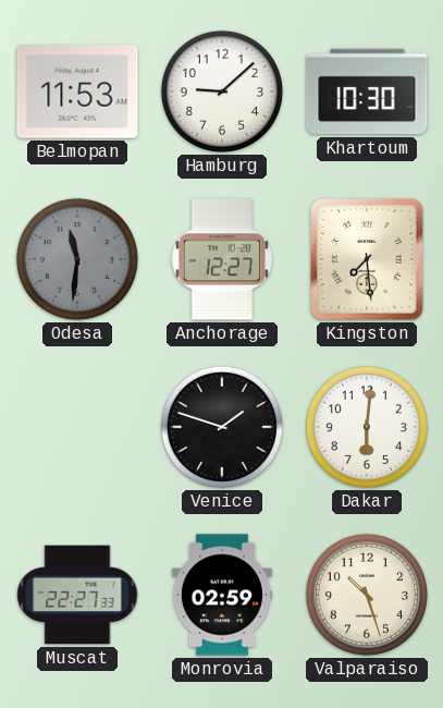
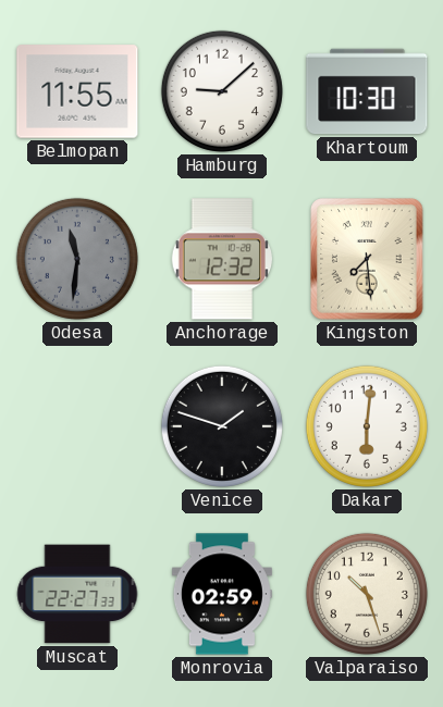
Belmopan: 11:53 -> 11:55
Anchorage: 12:27 -> 12:32
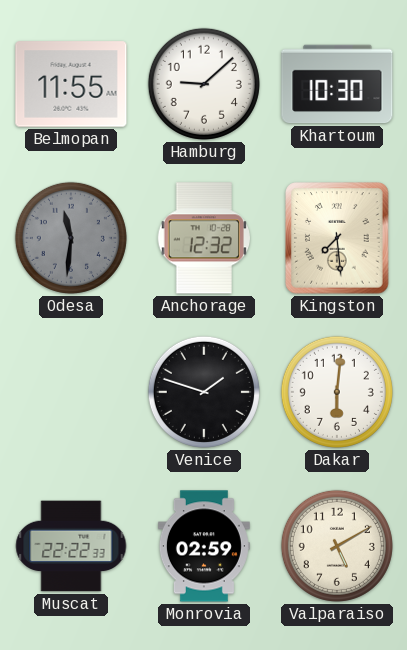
Muscat: 22:27 -> 22:22
Valparaiso: 10:27 -> 5:10
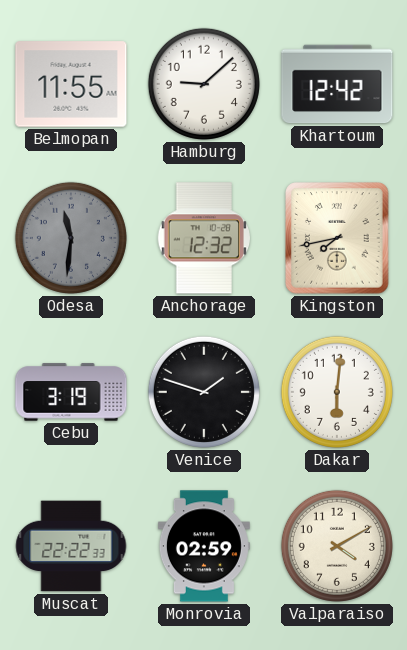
Khartoum: 10:30 -> 12:42
Kingston: 7:29 -> 7:43
Cebu: none -> 3:19
Valparaiso: 5:10 -> 4:10
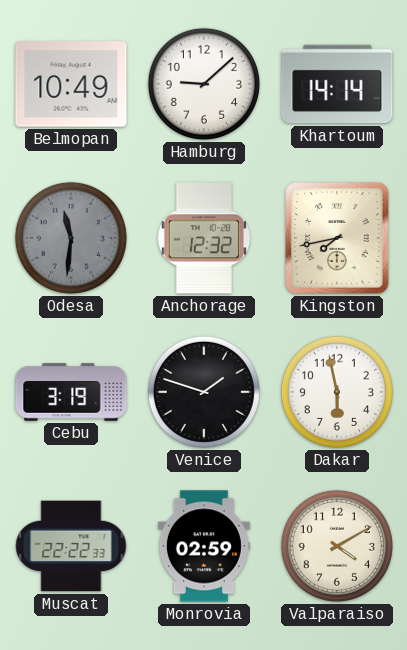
Belmopan: 11:55 -> 10:49
Khartoum: 12:42 -> 14:14
Dakar: 6:01 -> 5:58
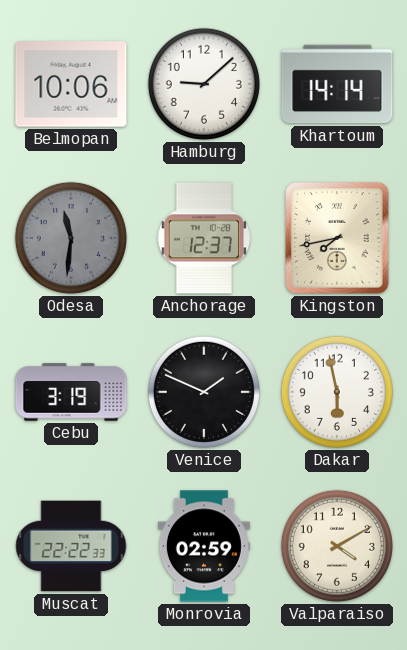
Belmopan: 10:49 -> 10:06
Anchorage: 12:32 -> 12:37
Venice: 1:48 -> 1:49
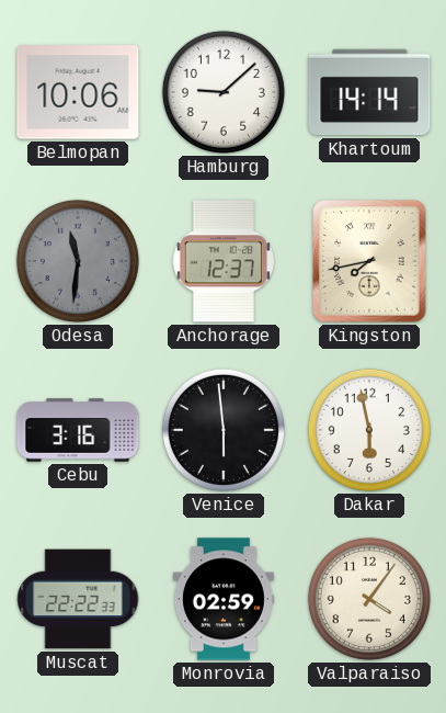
Cebu: 3:19 -> 3:16
Venice: 1:49 -> 5:59
Valparaiso: 4:10 -> 4:06
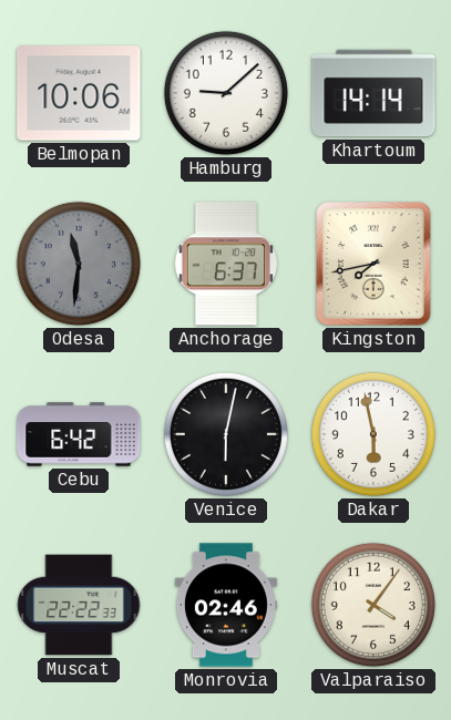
Anchorage: 12:37 -> 6:37
Cebu: 3:16 -> 6:42
Venice: 5:59 -> 6:02
Monrovia: 02:59 -> 02:46
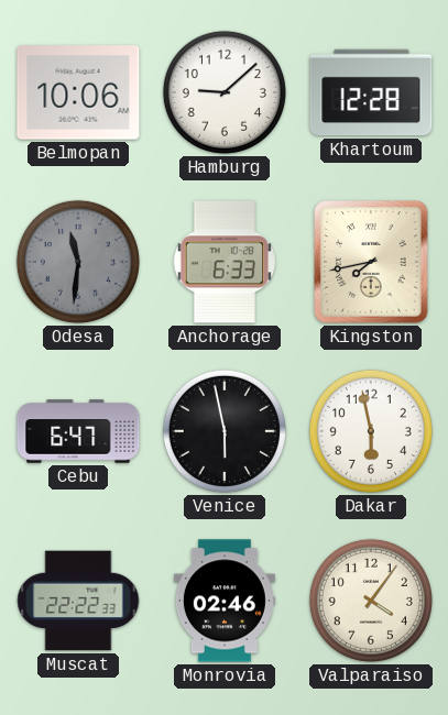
Khartoum: 14:14 -> 12:28
Anchorage: 6:37 -> 6:33
Cebu: 6:42 -> 6:47
Venice: 6:02 -> 5:58
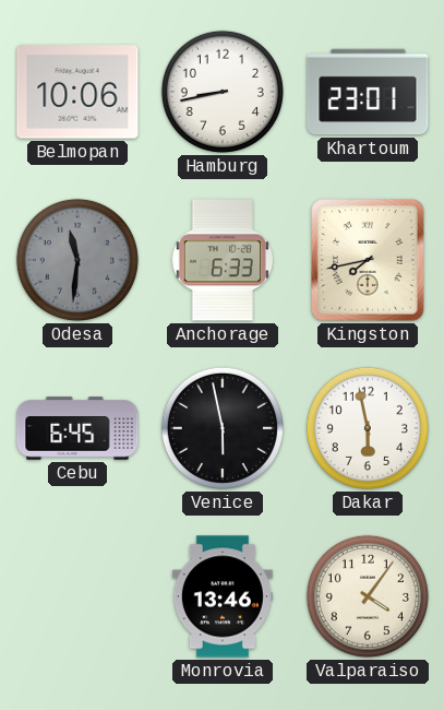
Hamburg: 9:08 -> 8:43
Khartoum: 12:28 -> 23:01
Cebu: 6:47 -> 6:45
Muscat: 22:22 -> none
Monrovia: 02:46 -> 13:46
